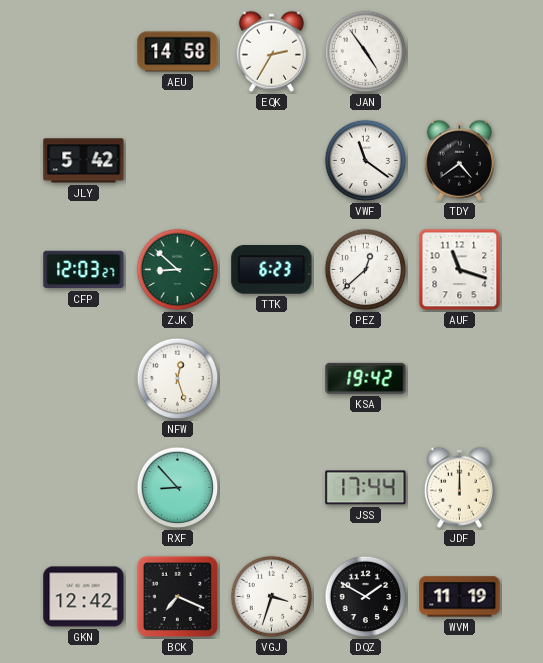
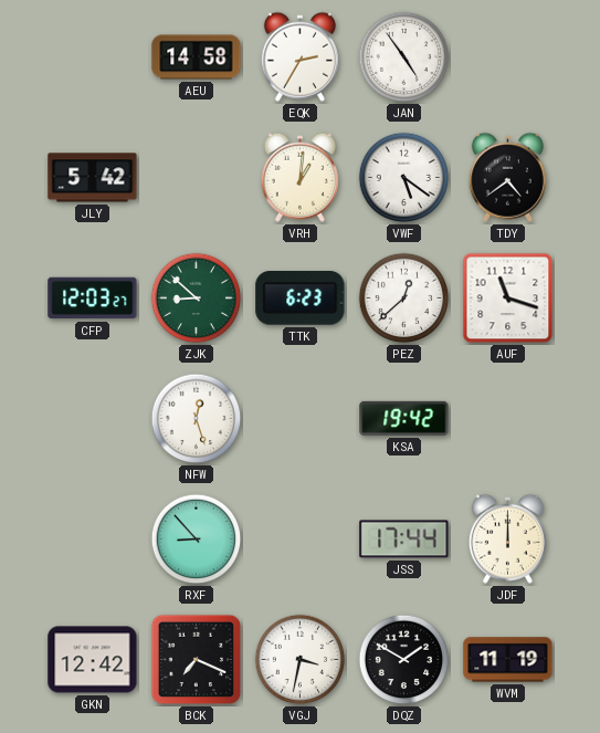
VRH: none -> 1:01
VWF: 11:21 -> 5:21
VGJ: 3:33 -> 3:32
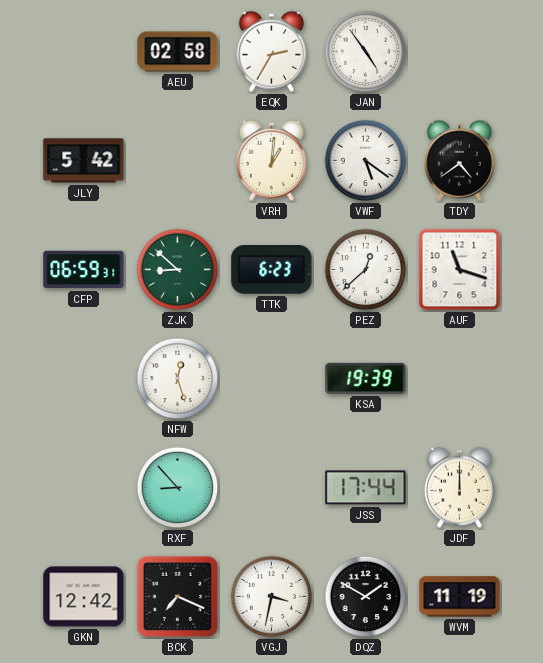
AEU: 14:58 -> 02:58
CFP: 12:03 -> 06:59
KSA: 19:42 -> 19:39
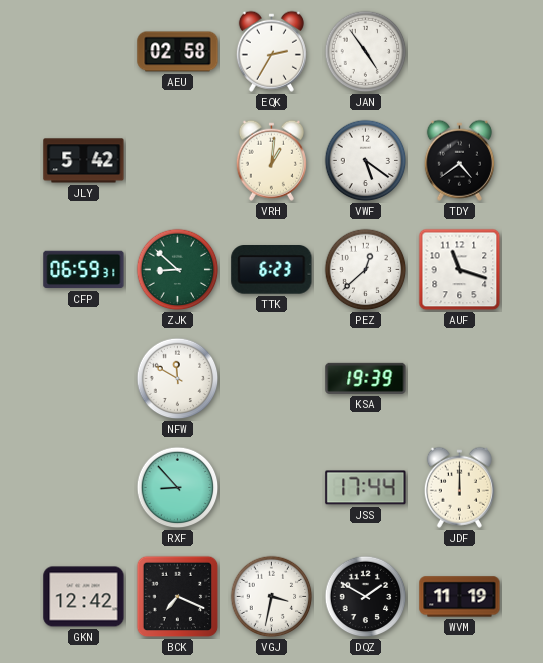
NFW: 12:27 -> 11:50
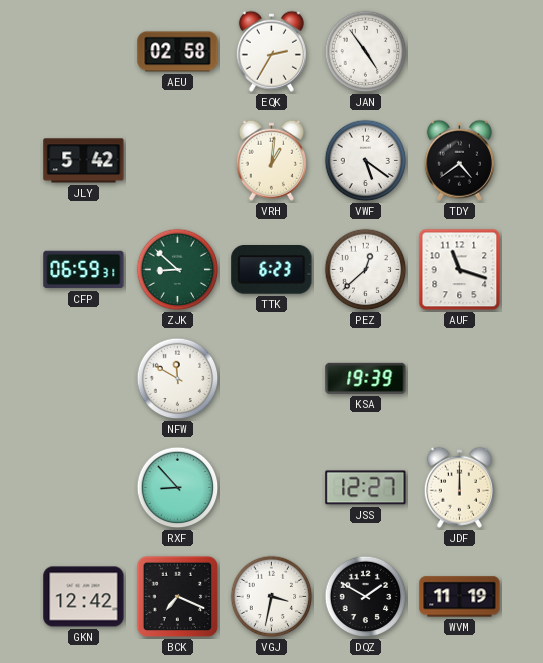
JSS: 17:44 -> 12:27
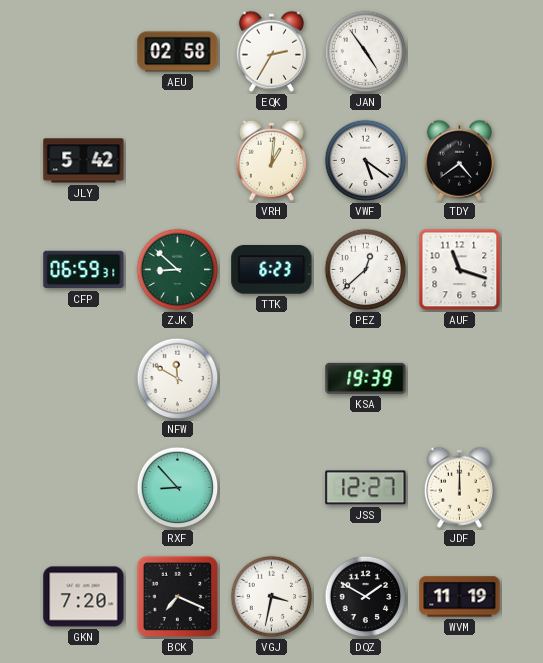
GKN: 12:42 -> 7:20
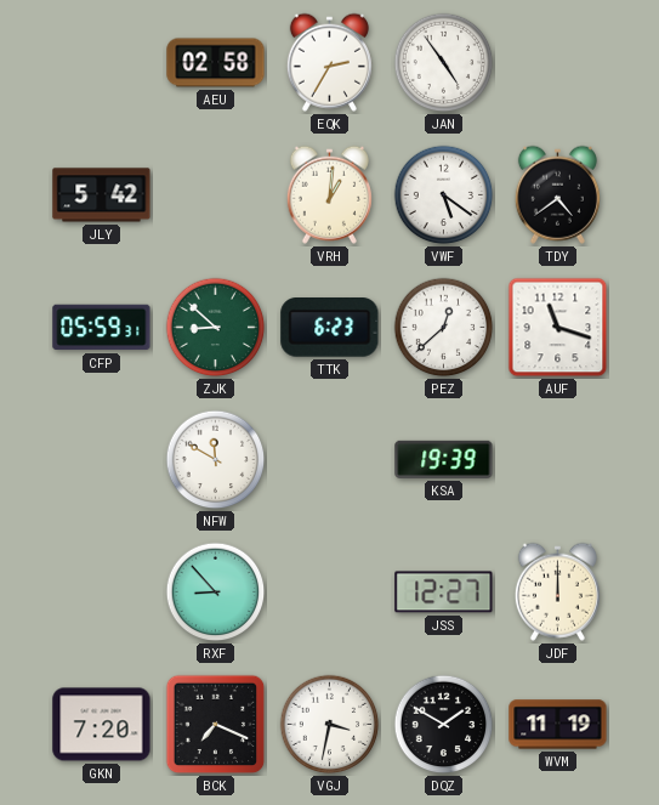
CFP: 06:59 -> 05:59
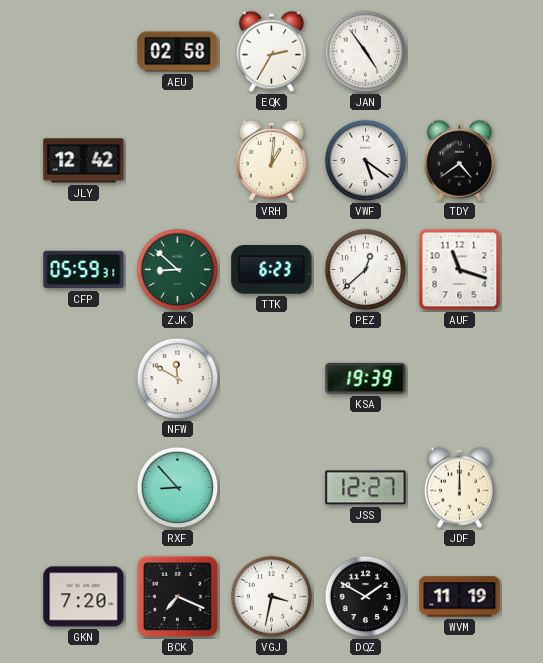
JLY: 5:42 -> 12:42
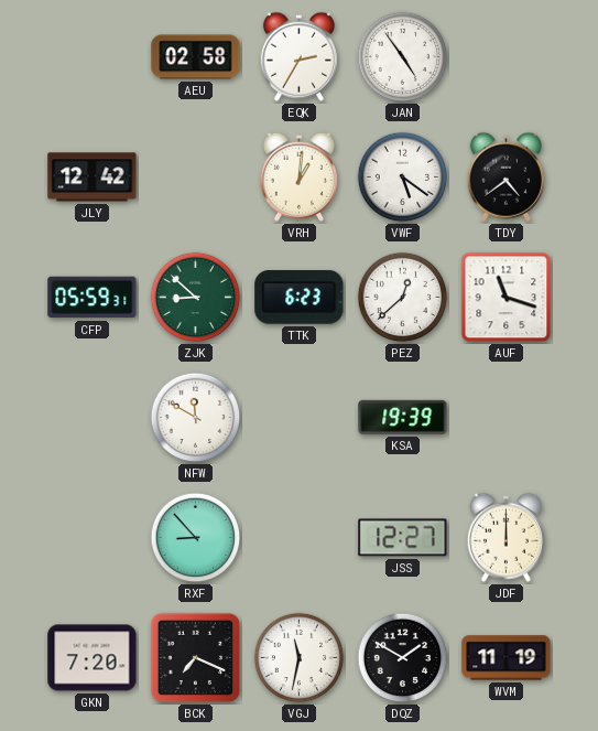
VGJ: 3:32 -> 11:32
